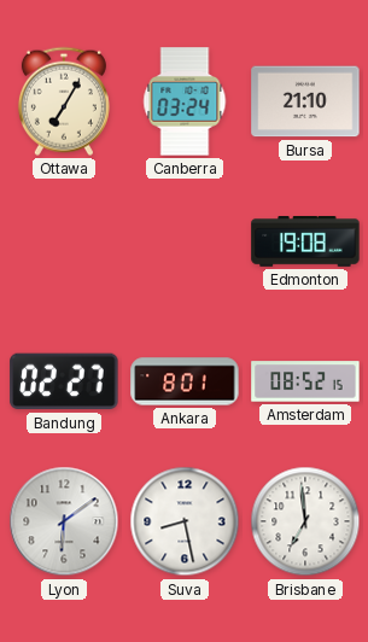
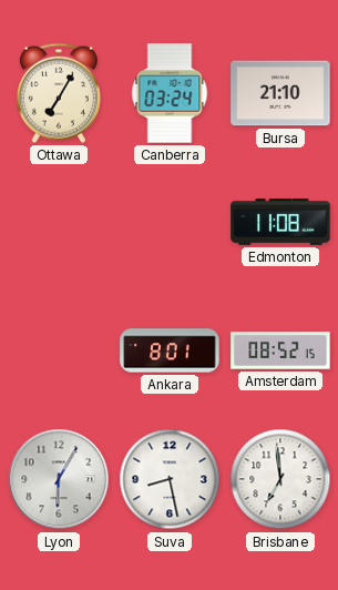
Edmonton: 19:08 -> 11:08
Bandung: 02:27 -> none
Lyon: 6:09 -> 6:05
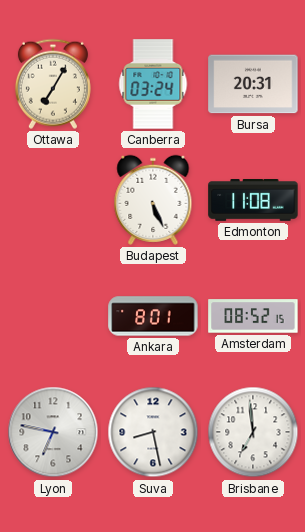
Bursa: 21:10 -> 20:31
Budapest: none -> 5:26
Lyon: 6:05 -> 6:47
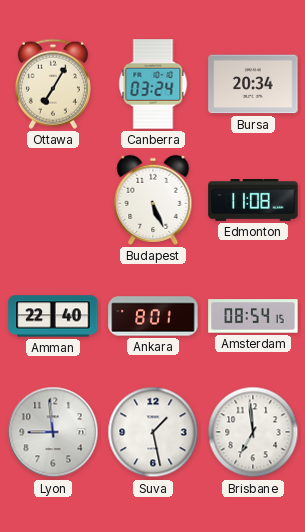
Bursa: 20:31 -> 20:34
Amman: none -> 22:40
Amsterdam: 08:52 -> 08:54
Lyon: 6:47 -> 8:59
Suva: 8:28 -> 1:28
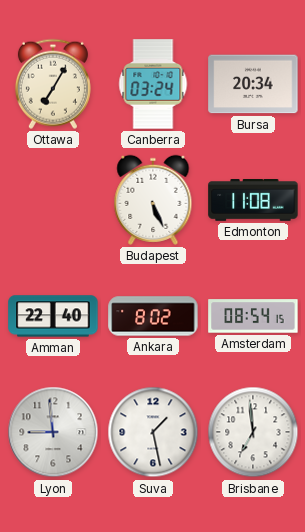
Ankara: 8:01 -> 8:02
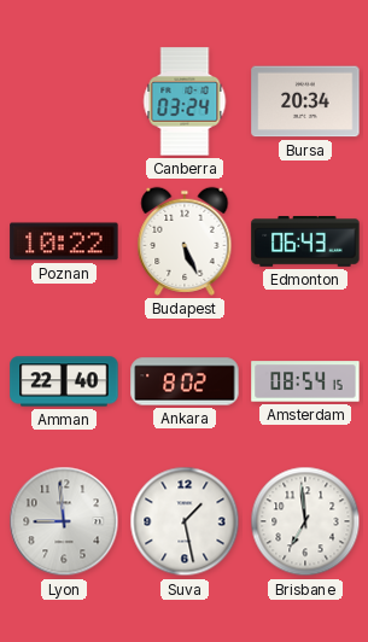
Ottawa: 7:05 -> none
Poznan: none -> 10:22
Edmonton: 11:08 -> 06:43
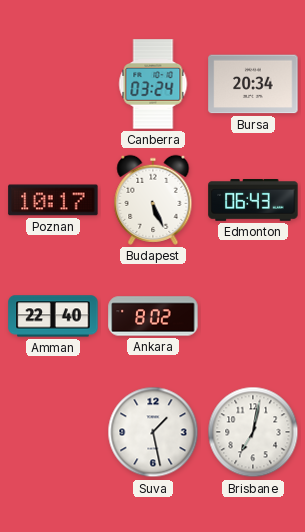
Poznan: 10:22 -> 10:17
Amsterdam: 08:54 -> none
Lyon: 8:59 -> none
Brisbane: 6:59 -> 7:02
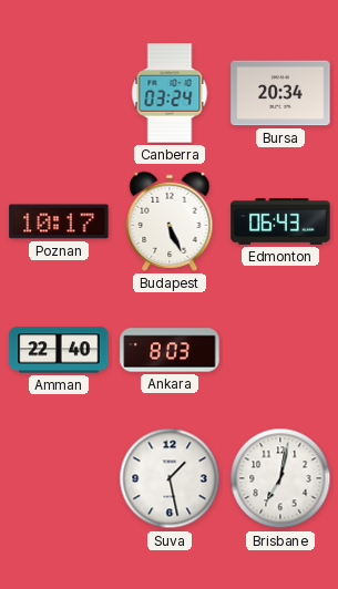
Ankara: 8:02 -> 8:03
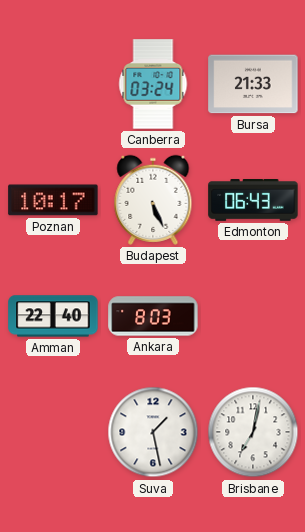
Bursa: 20:34 -> 21:33
